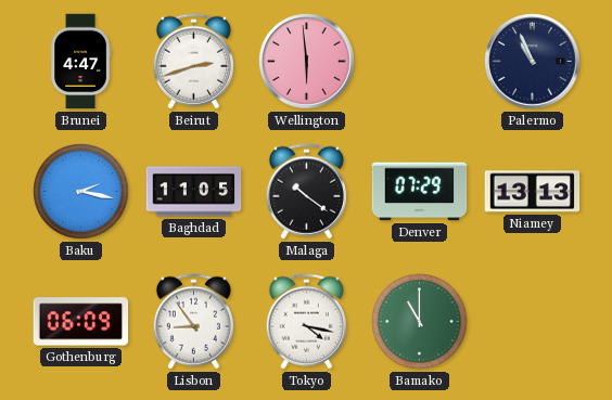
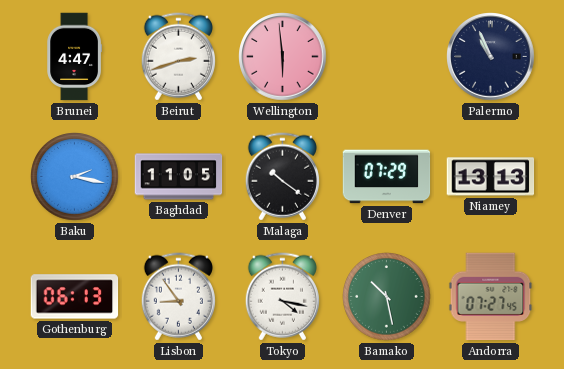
Gothenburg: 06:09 -> 06:13
Bamako: 11:00 -> 10:28
Andorra: none -> 07:27
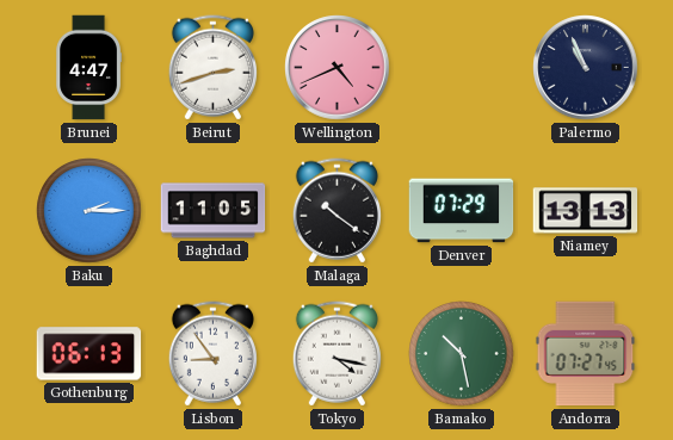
Wellington: 5:59 -> 4:41
Baku: 2:17 -> 2:15
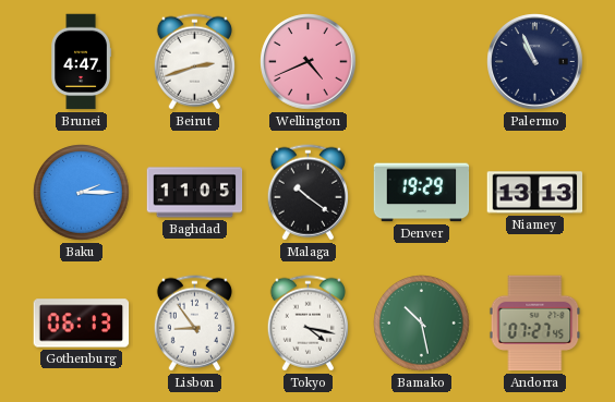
Denver: 07:29 -> 19:29
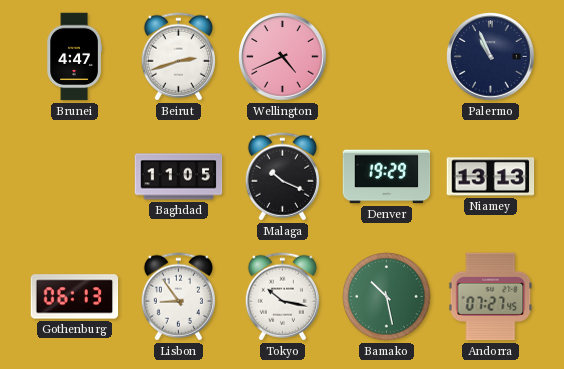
Baku: 2:15 -> none
Malaga: 10:21 -> 10:19
Tokyo: 4:17 -> 10:17
